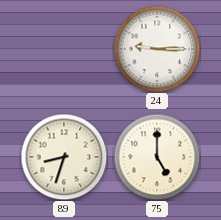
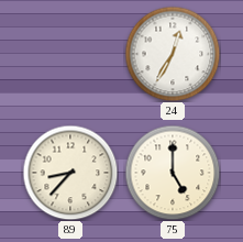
24: 9:15 -> 12:35
89: 8:33 -> 8:37
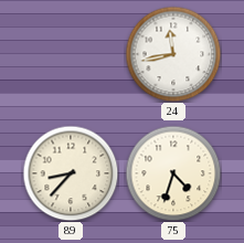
24: 12:35 -> 11:43
75: 5:00 -> 4:33
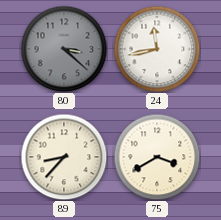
80: none -> 3:22
75: 4:33 -> 3:40
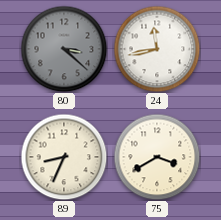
89: 8:37 -> 8:34
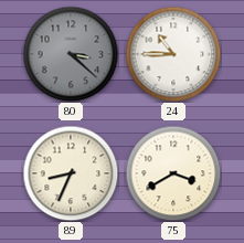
24: 11:43 -> 10:45
